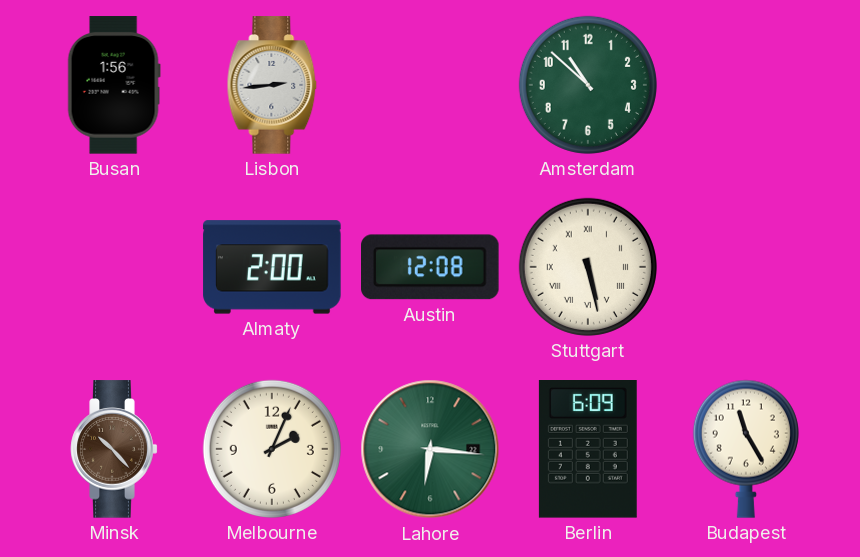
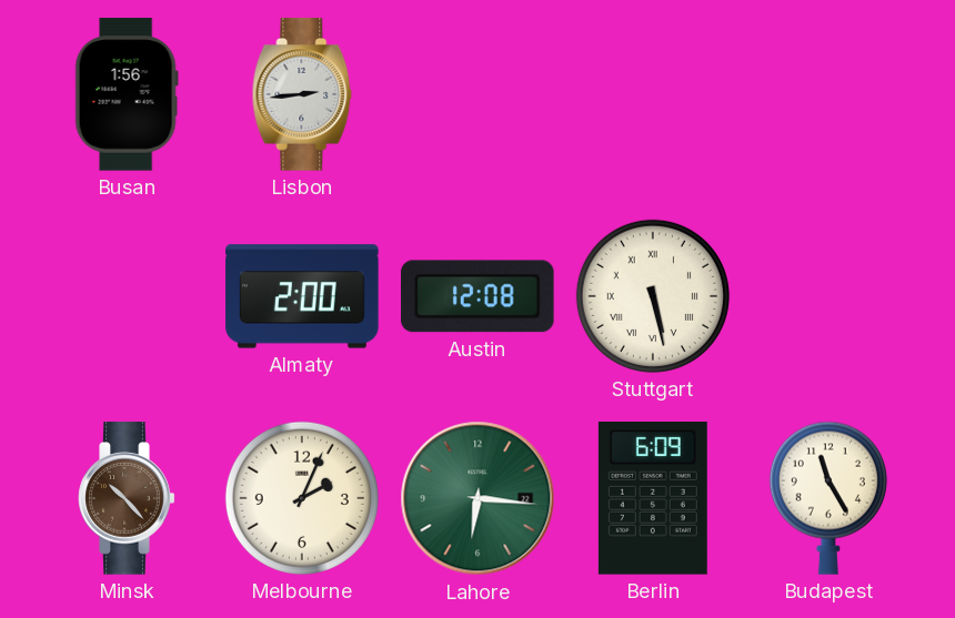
Amsterdam: 10:52 -> none
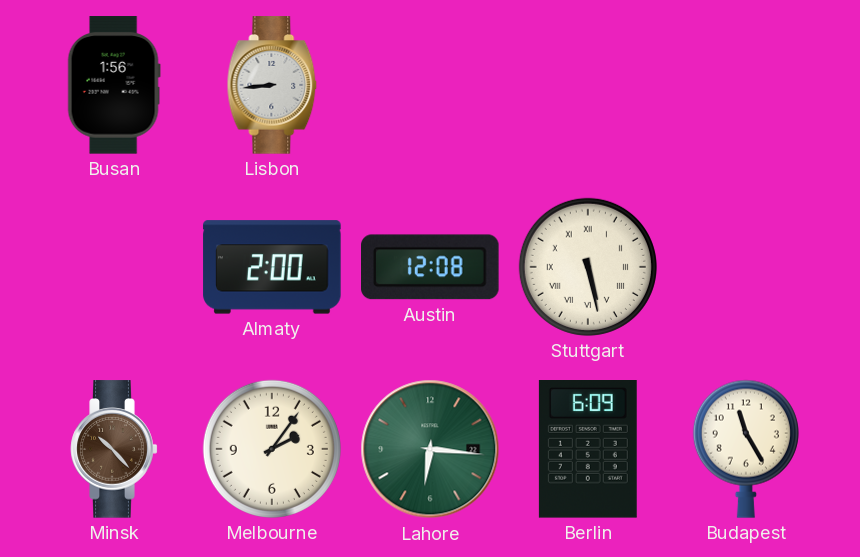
Lisbon: 2:44 -> 8:44
Melbourne: 2:04 -> 2:06
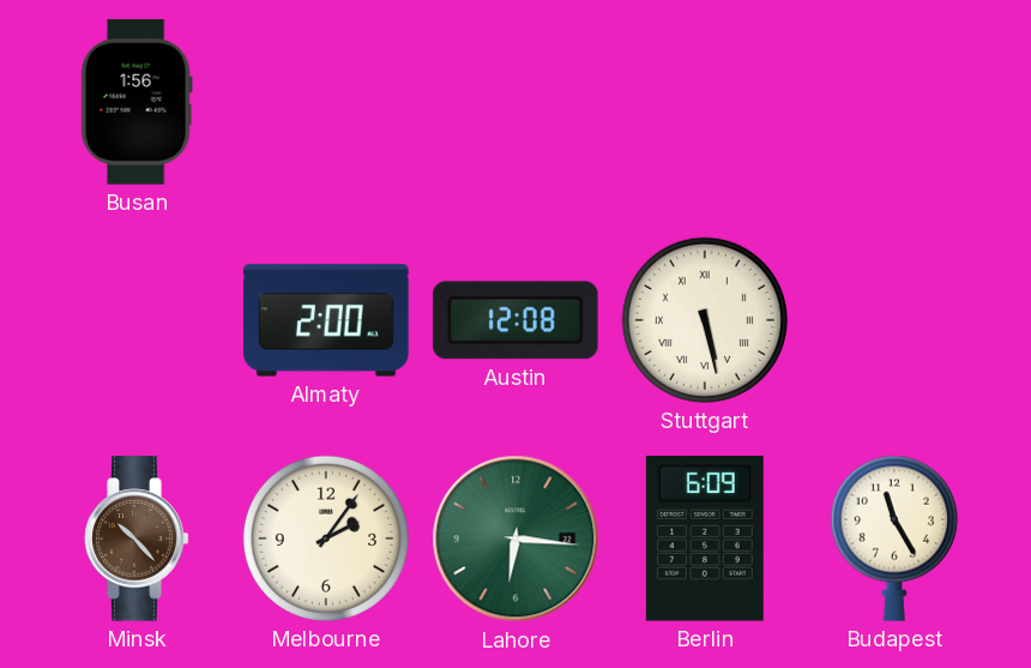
Lisbon: 8:44 -> none
